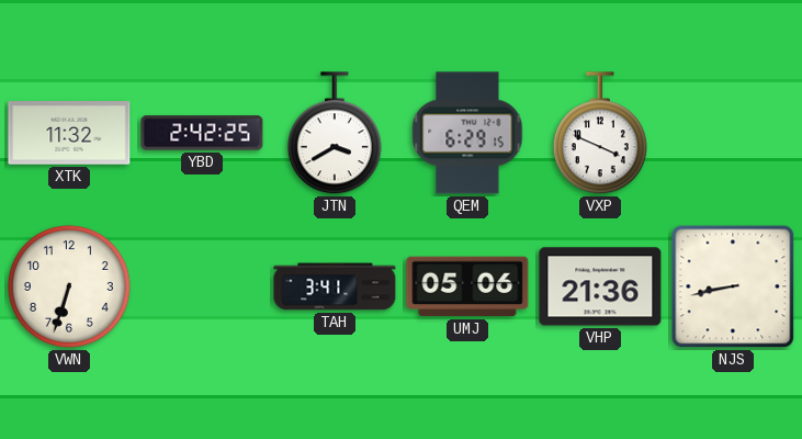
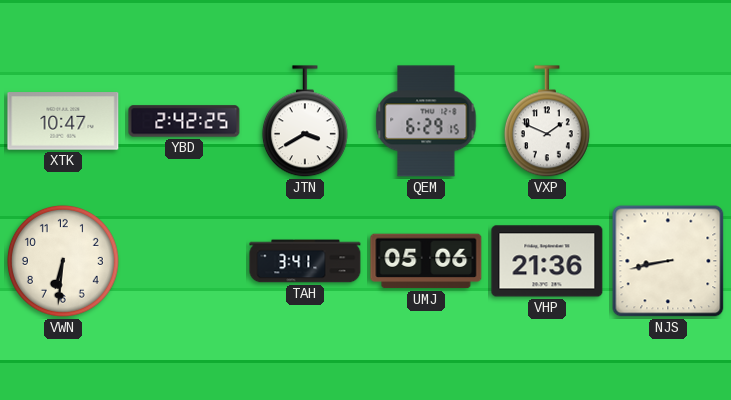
XTK: 11:32 -> 10:47
VXP: 3:49 -> 1:49
VWN: 6:33 -> 6:31
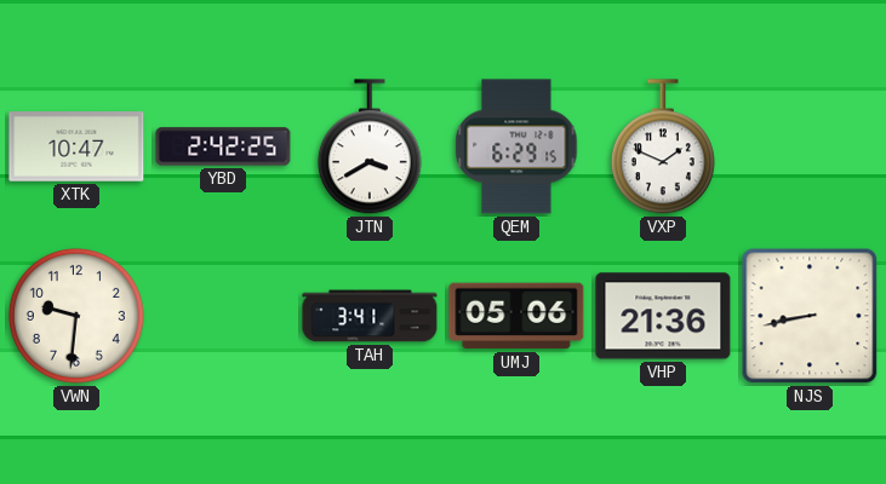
VWN: 6:31 -> 9:31
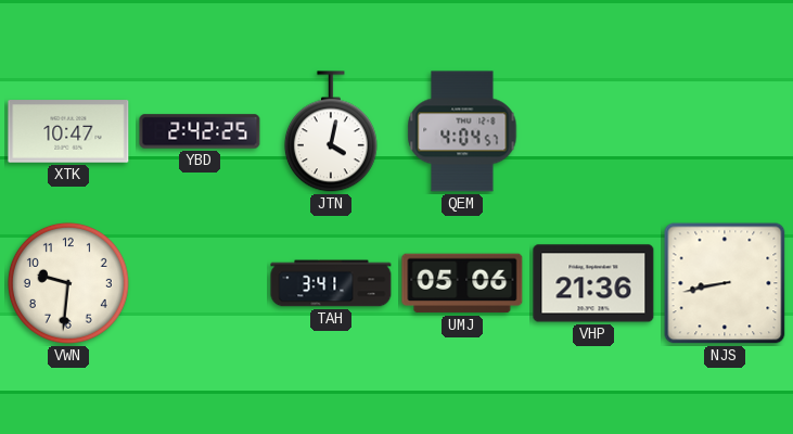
JTN: 3:40 -> 4:02
QEM: 6:29 -> 4:04
VXP: 1:49 -> none
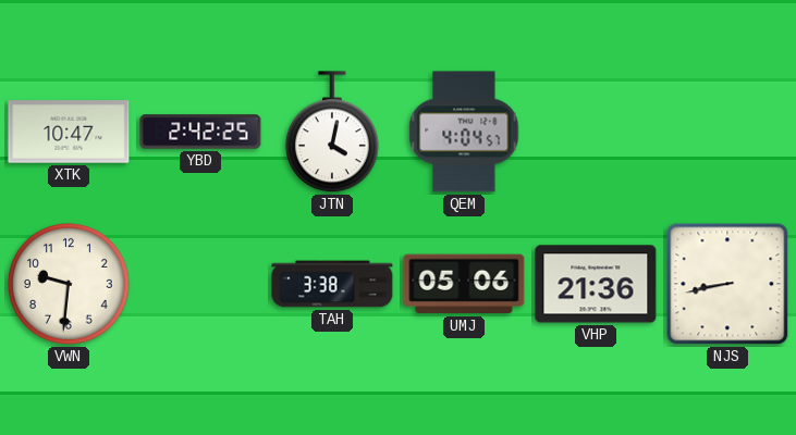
TAH: 3:41 -> 3:38
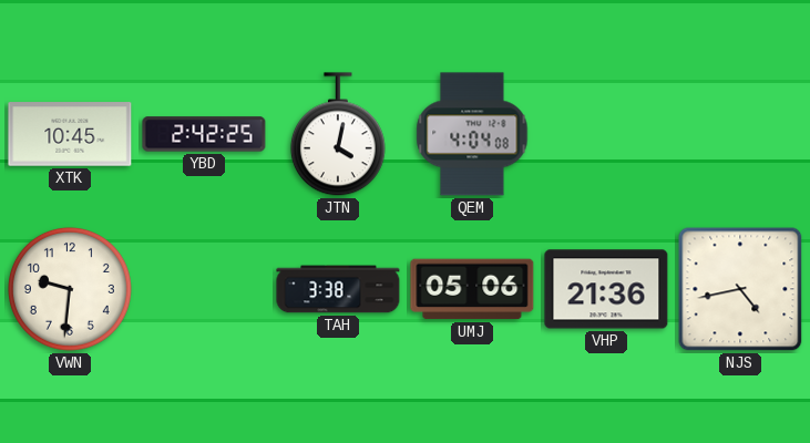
XTK: 10:47 -> 10:45
QEM: 4:04:57 -> 4:04:08
NJS: 8:43 -> 4:43
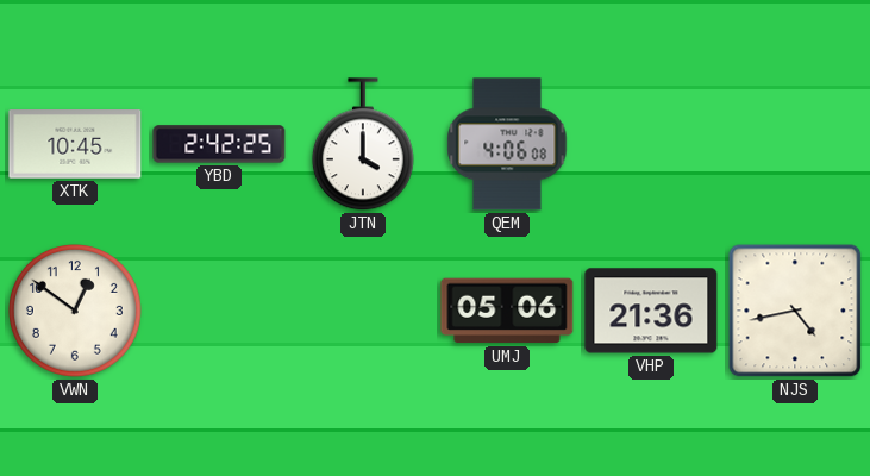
JTN: 4:02 -> 4:00
QEM: 4:04 -> 4:06
VWN: 9:31 -> 12:51
TAH: 3:38 -> none
